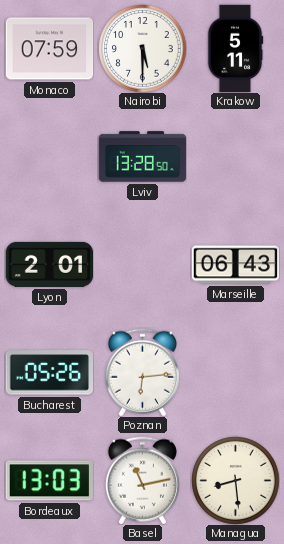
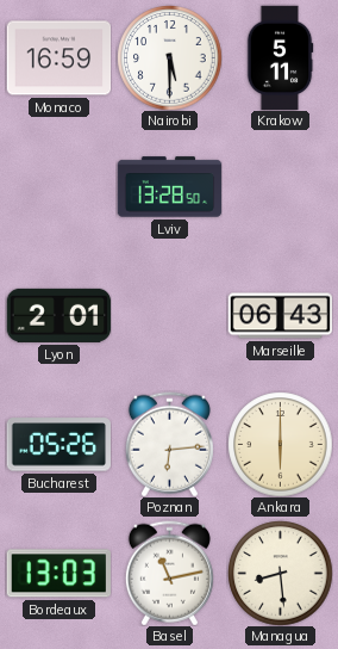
Monaco: 07:59 -> 16:59
Ankara: none -> 6:00
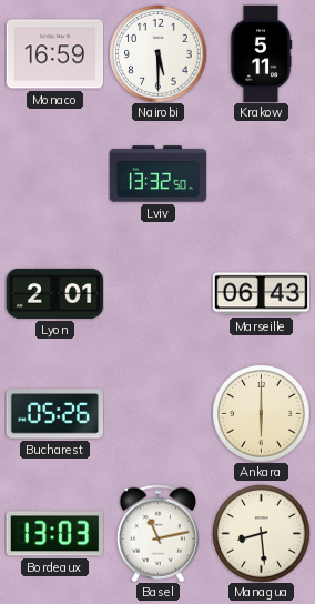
Lviv: 13:28 -> 13:32
Poznan: 6:14 -> none
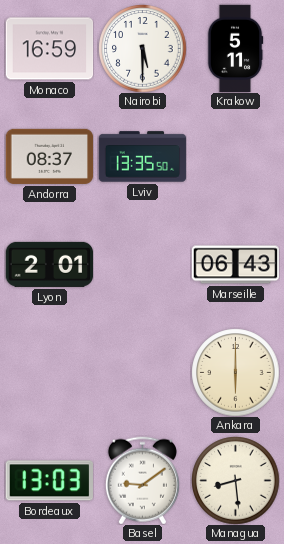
Andorra: none -> 08:37
Lviv: 13:32 -> 13:35
Bucharest: 05:26 -> none
Basel: 11:13 -> 9:09
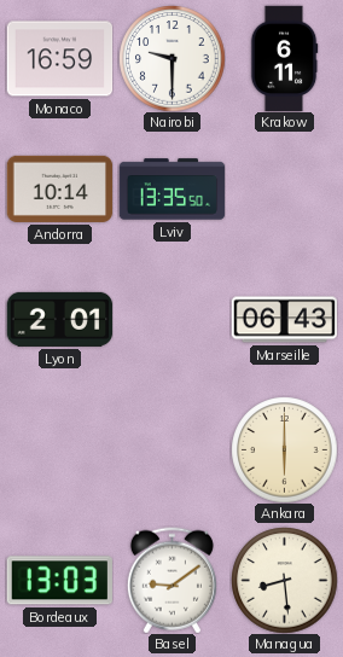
Nairobi: 5:30 -> 9:30
Krakow: 5:11 -> 6:11
Andorra: 08:37 -> 10:14
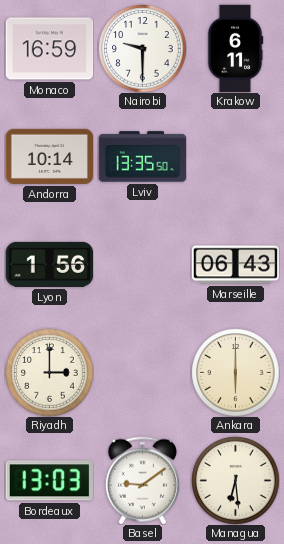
Lyon: 2:01 -> 1:56
Riyadh: none -> 3:00
Managua: 8:29 -> 6:29
